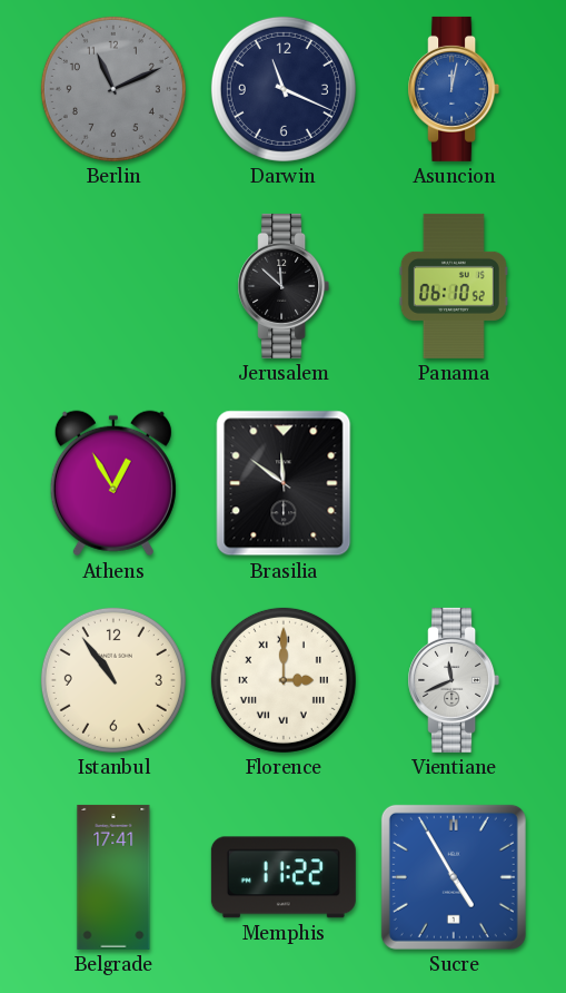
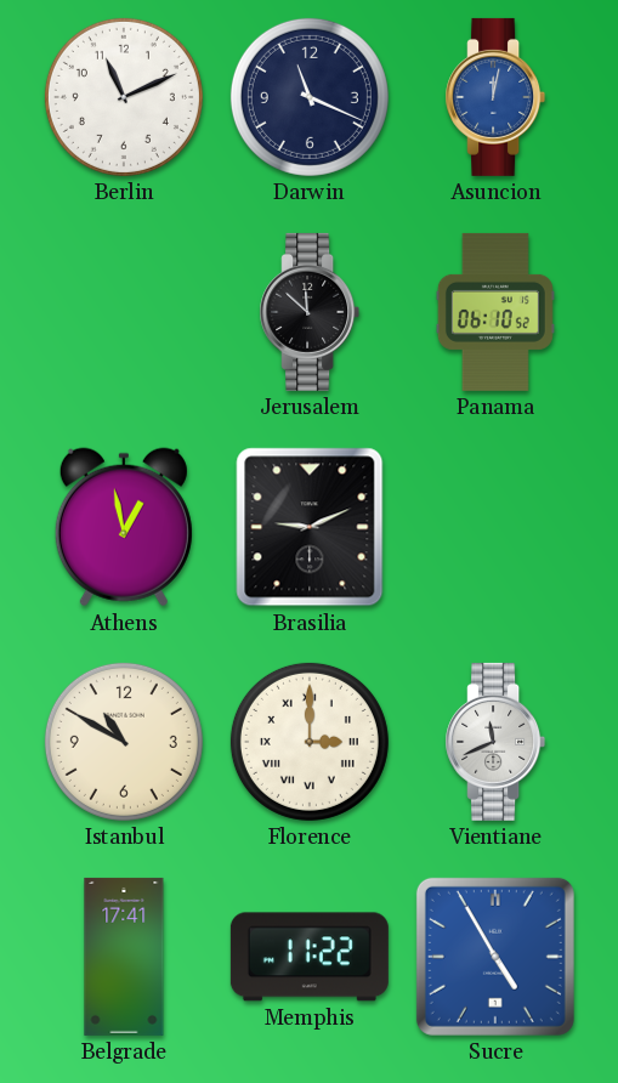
Berlin dial: grey -> white
Athens: 12:55 -> 12:58
Brasilia: 11:51 -> 9:11
Istanbul: 10:54 -> 10:50
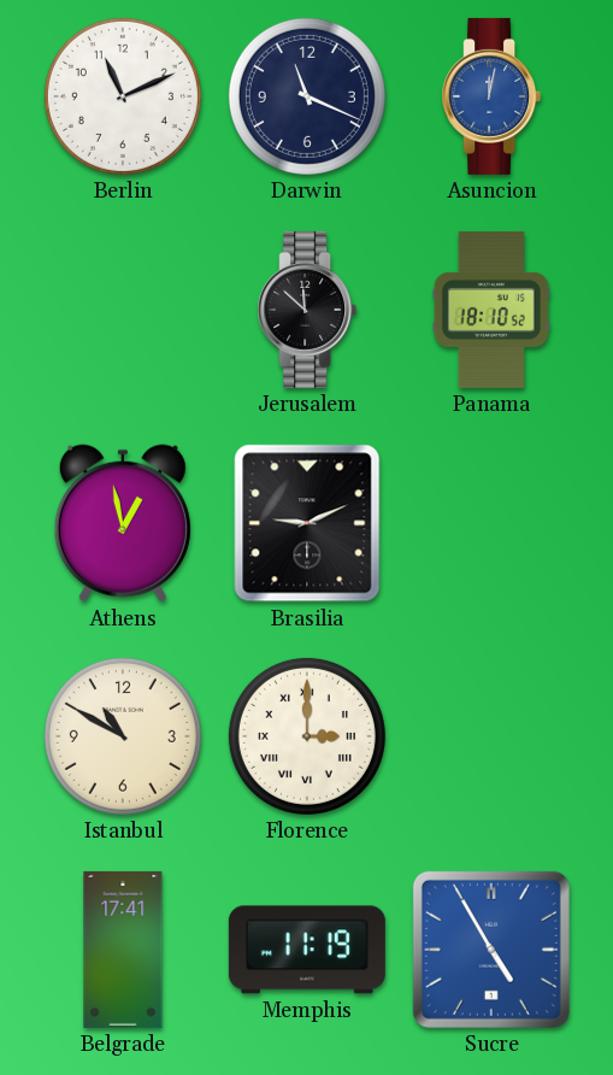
Panama: 06:10 -> 18:10
Vientiane: 11:41 -> none
Memphis: 11:22 -> 11:19
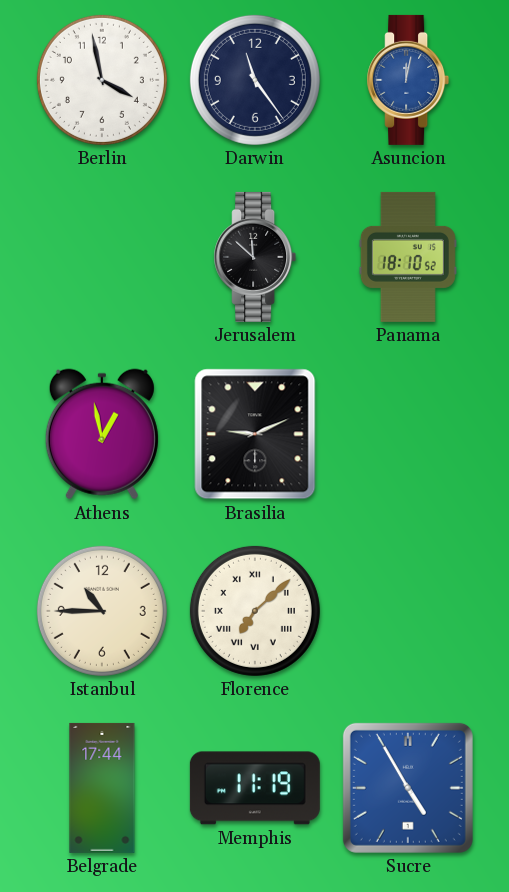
Berlin: 11:11 -> 3:58
Darwin: 11:19 -> 11:24
Istanbul: 10:50 -> 10:45
Florence: 3:00 -> 7:08
Belgrade: 17:41 -> 17:44
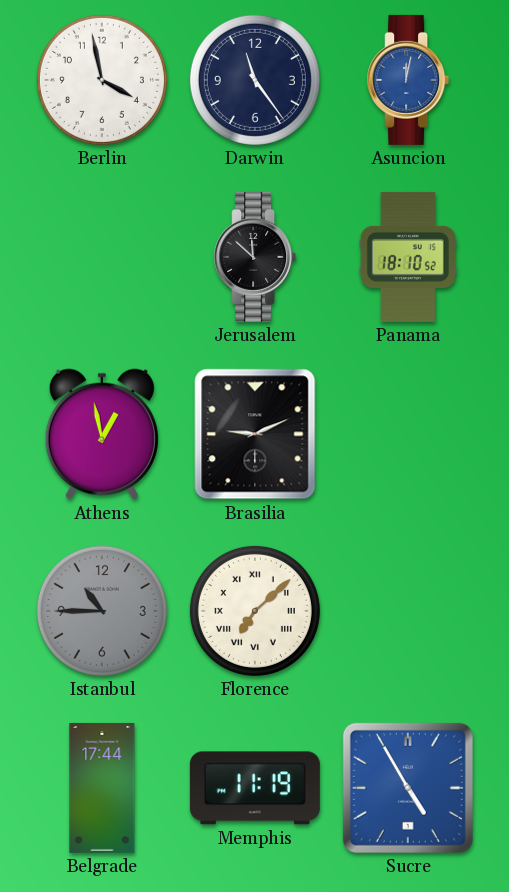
Istanbul dial: cream -> grey
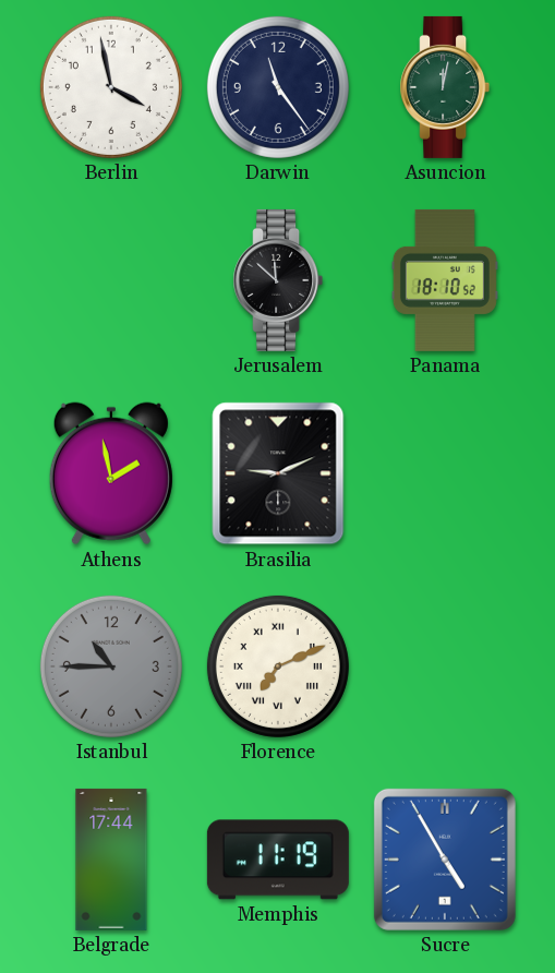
Asuncion dial: blue -> green
Athens: 12:58 -> 1:58
Florence: 7:08 -> 7:11
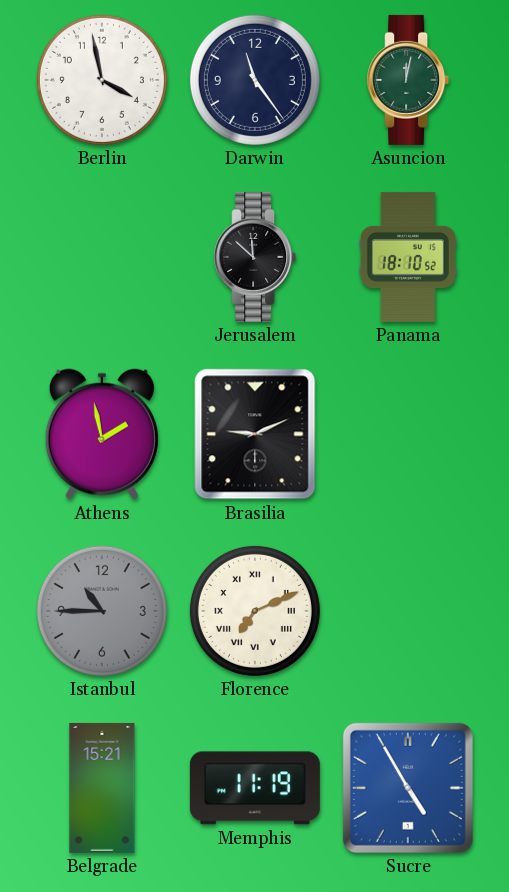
Belgrade: 17:44 -> 15:21
